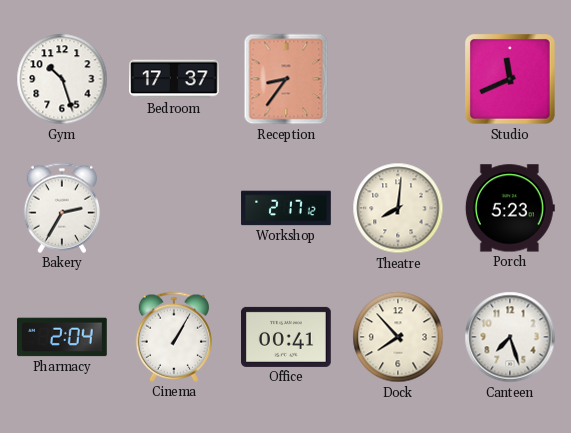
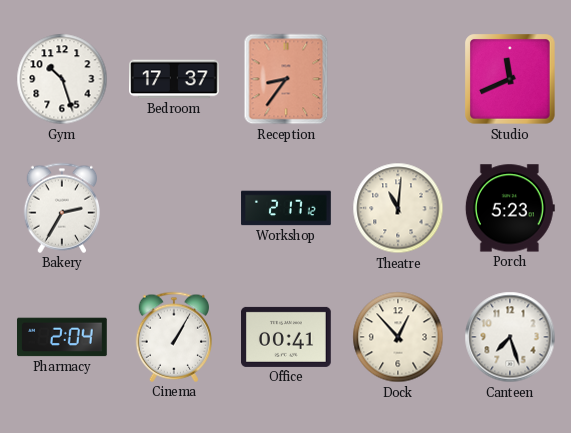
Theatre: 8:01 -> 11:01
Dock: 7:53 -> 12:53
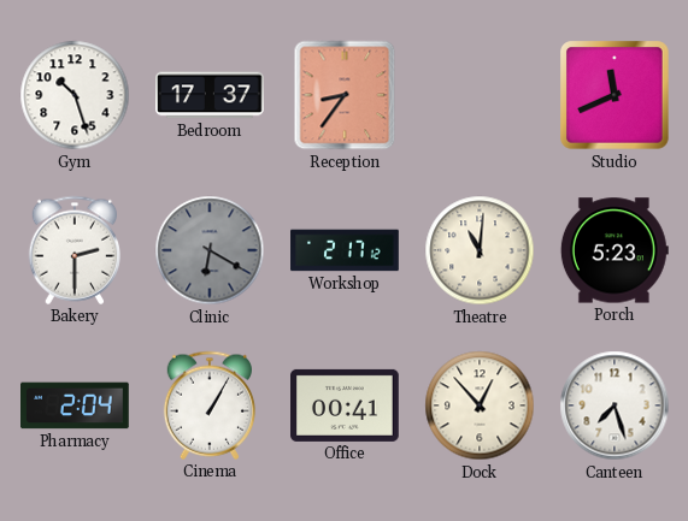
Bakery: 2:35 -> 2:30
Clinic: none -> 6:20
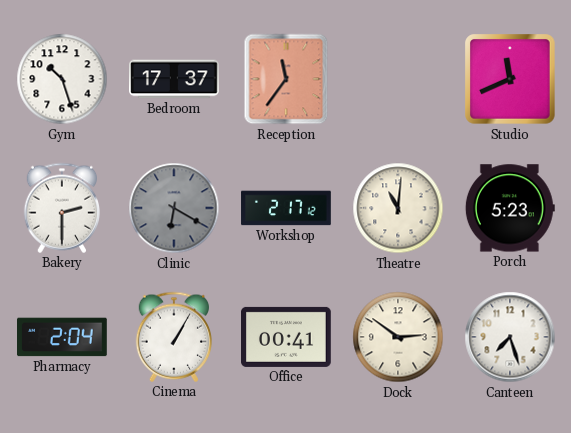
Reception: 8:36 -> 11:36
Dock: 12:53 -> 2:51
